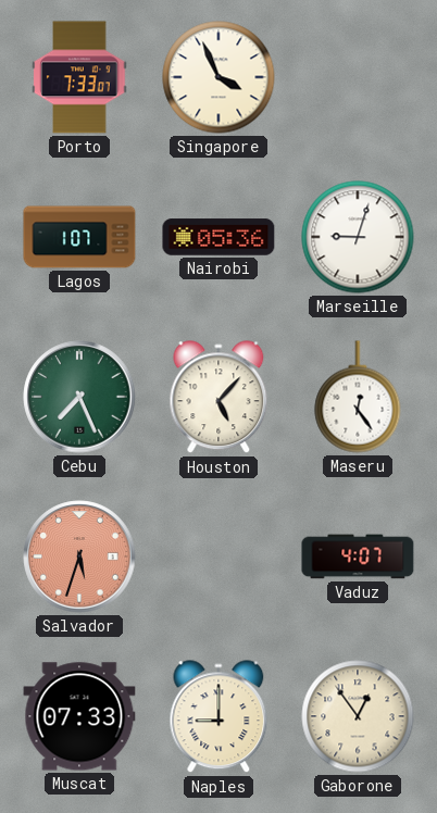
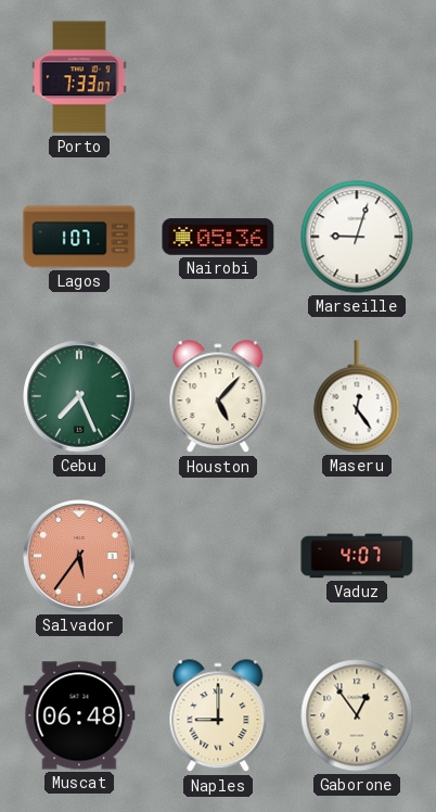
Singapore: 3:56 -> none
Salvador: 5:33 -> 5:36
Muscat: 07:33 -> 06:48
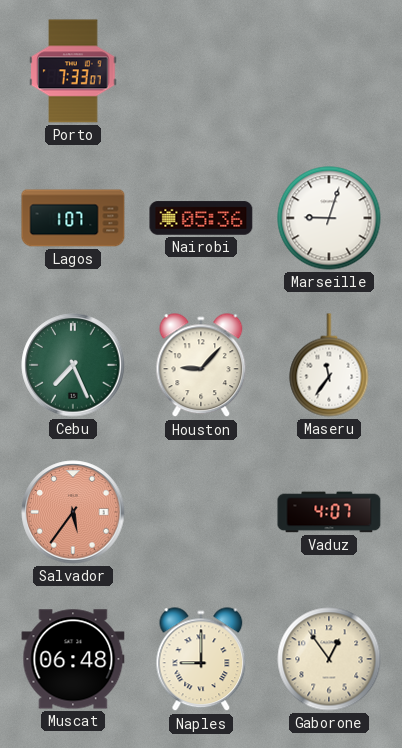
Houston: 5:07 -> 9:07
Maseru: 12:24 -> 11:36
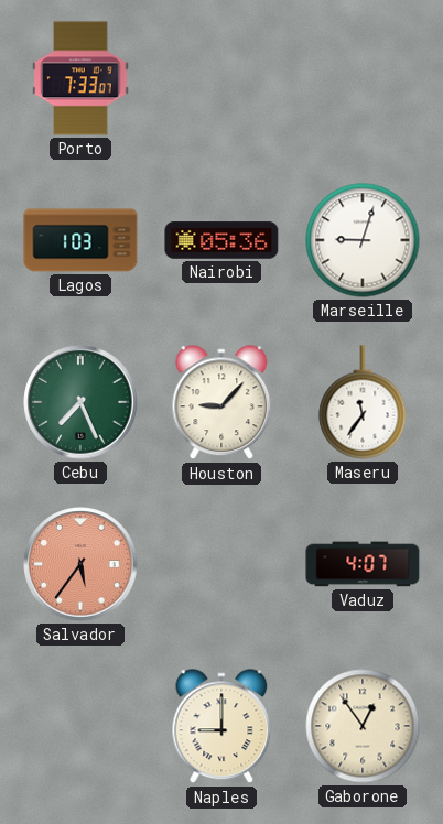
Lagos: 1:07 -> 1:03
Muscat: 06:48 -> none
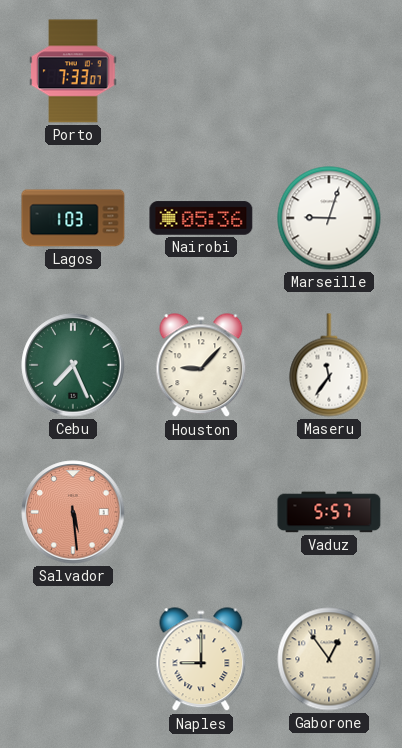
Salvador: 5:36 -> 5:29
Vaduz: 4:07 -> 5:57
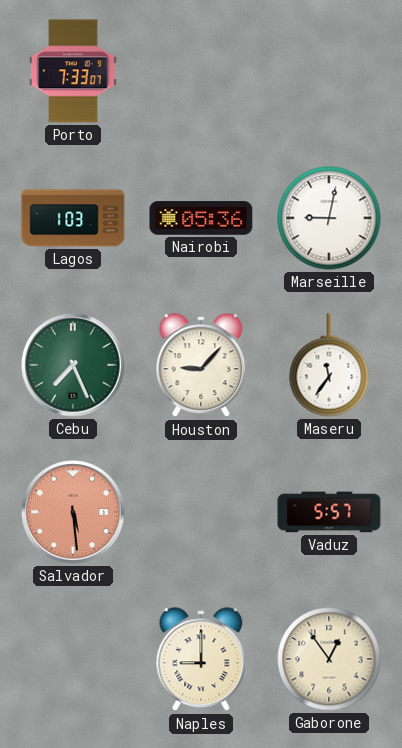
Marseille: 9:03 -> 9:02
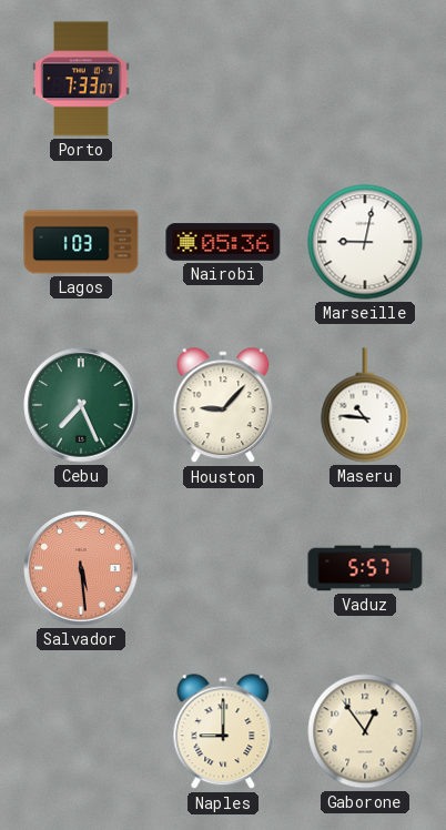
Maseru: 11:36 -> 10:46
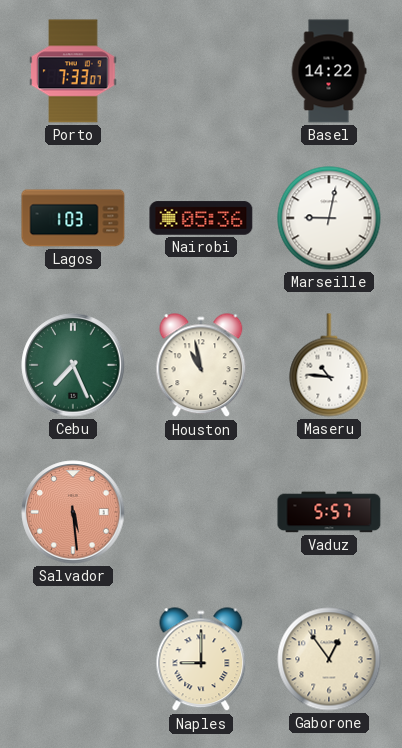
Basel: none -> 14:22
Houston: 9:07 -> 10:58
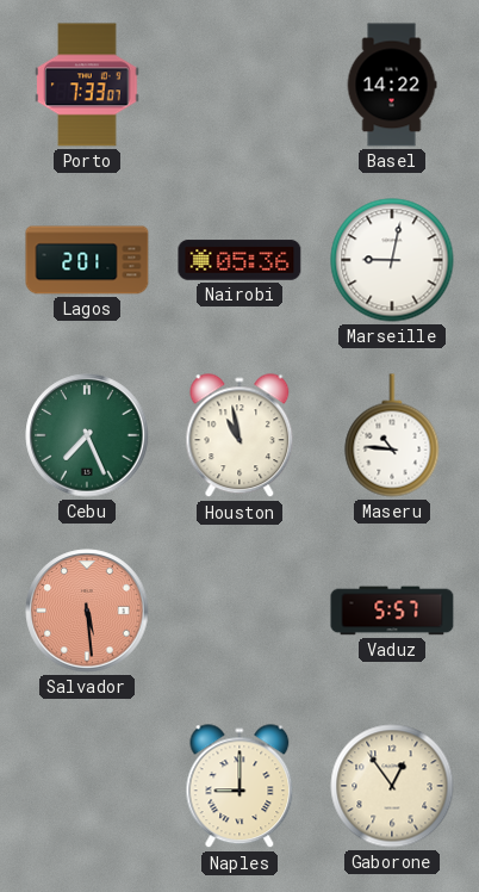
Lagos: 1:03 -> 2:01
